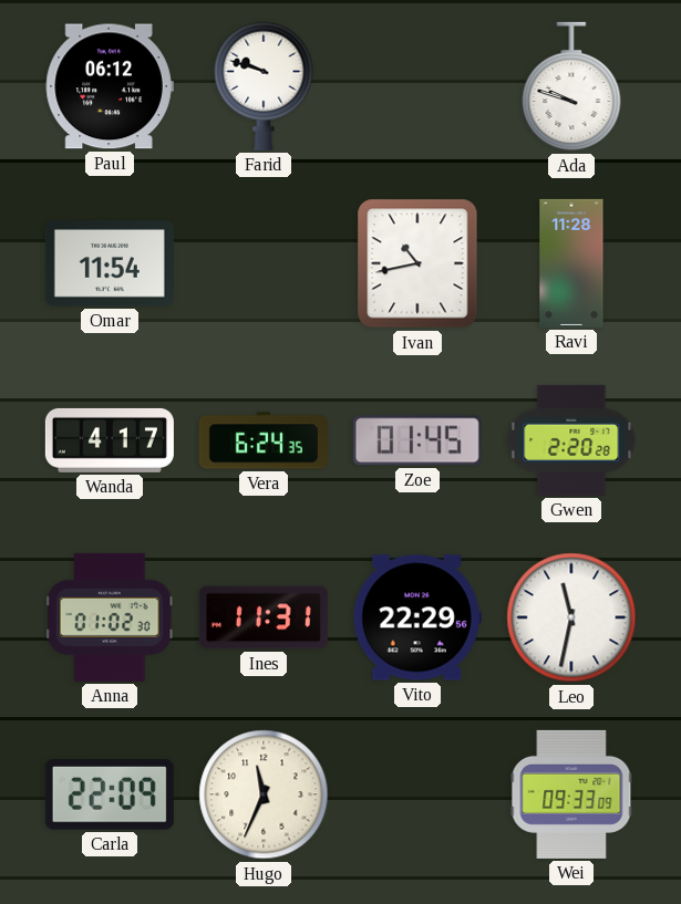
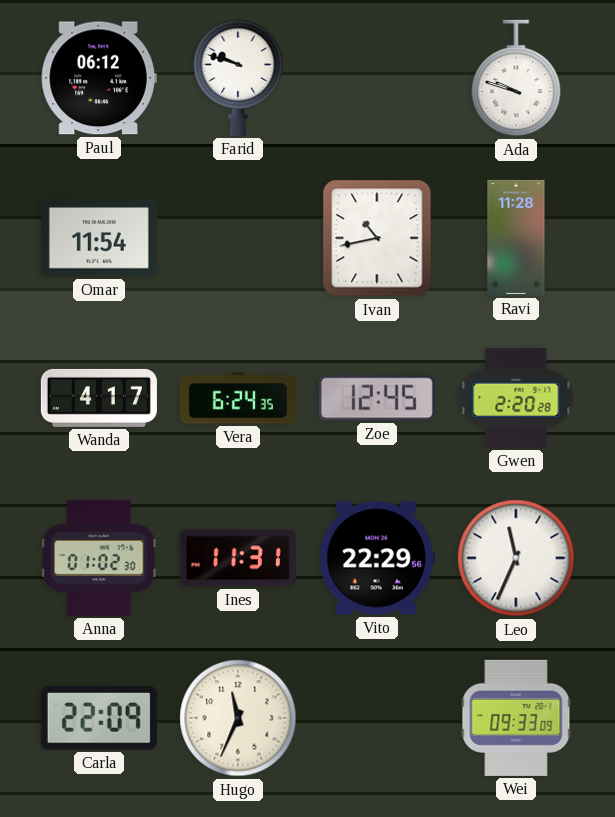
Zoe: 01:45 -> 12:45
Leo: 11:32 -> 11:34
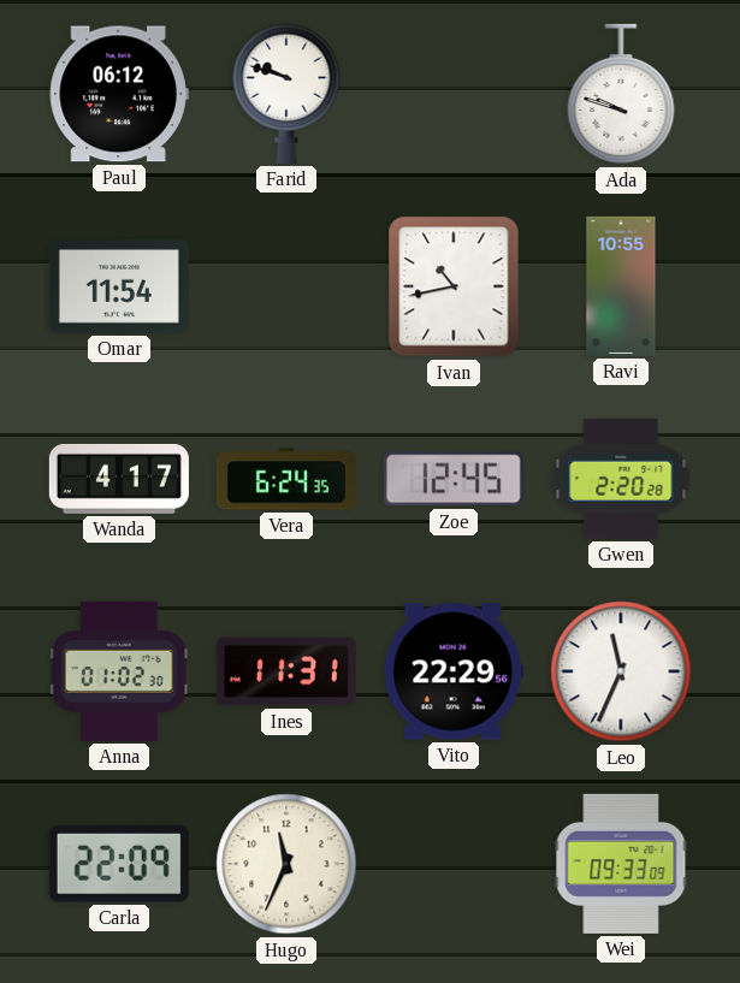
Ravi: 11:28 -> 10:55
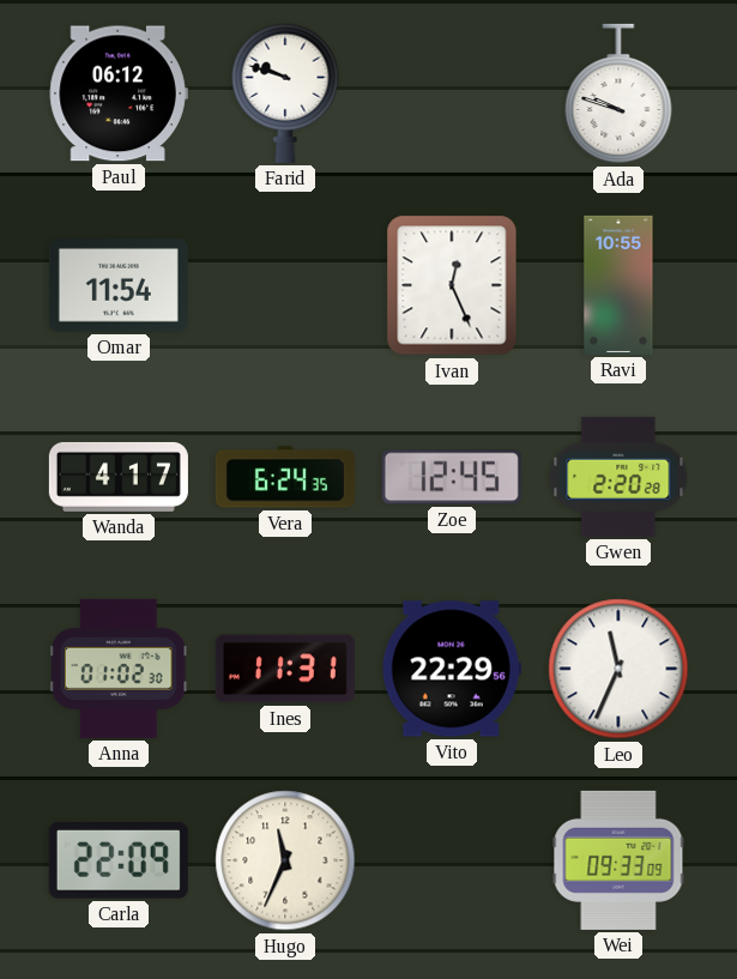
Ivan: 10:43 -> 12:26
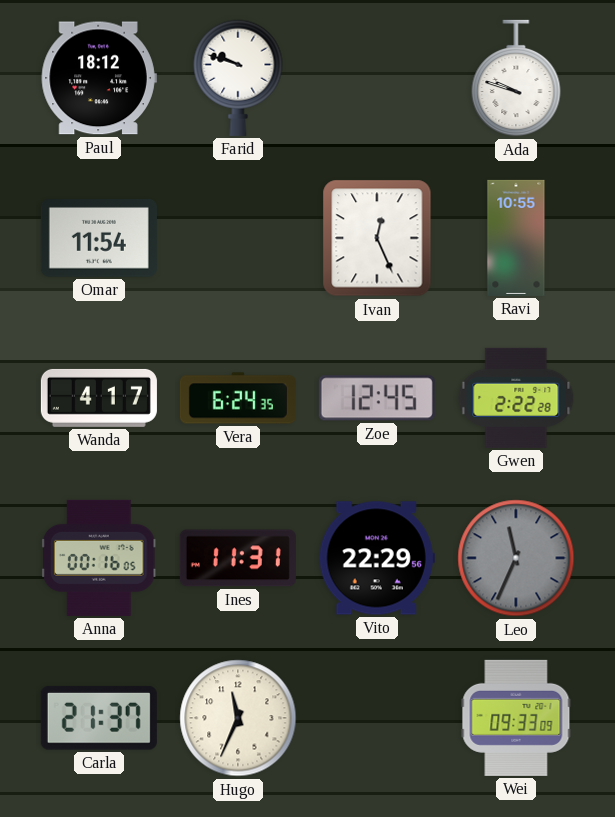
Paul: 06:12 -> 18:12
Gwen: 2:20 -> 2:22
Anna: 01:02 -> 00:16
Leo dial: white -> grey
Carla: 22:09 -> 21:37
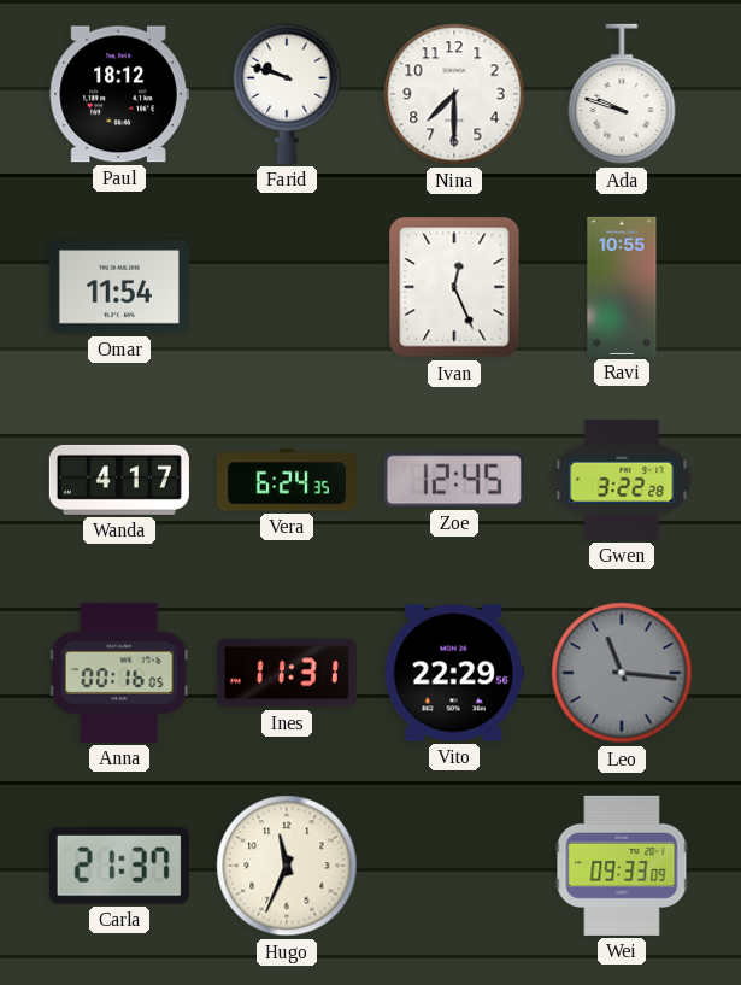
Nina: none -> 7:30
Gwen: 2:22 -> 3:22
Leo: 11:34 -> 11:16
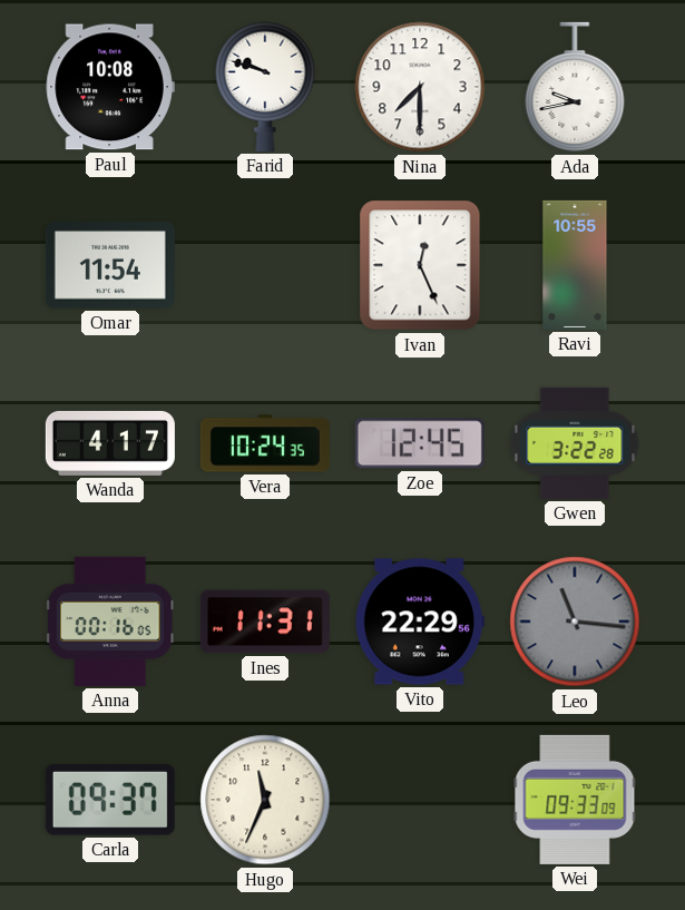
Paul: 18:12 -> 10:08
Ada: 9:48 -> 9:43
Vera: 6:24 -> 10:24
Carla: 21:37 -> 09:37
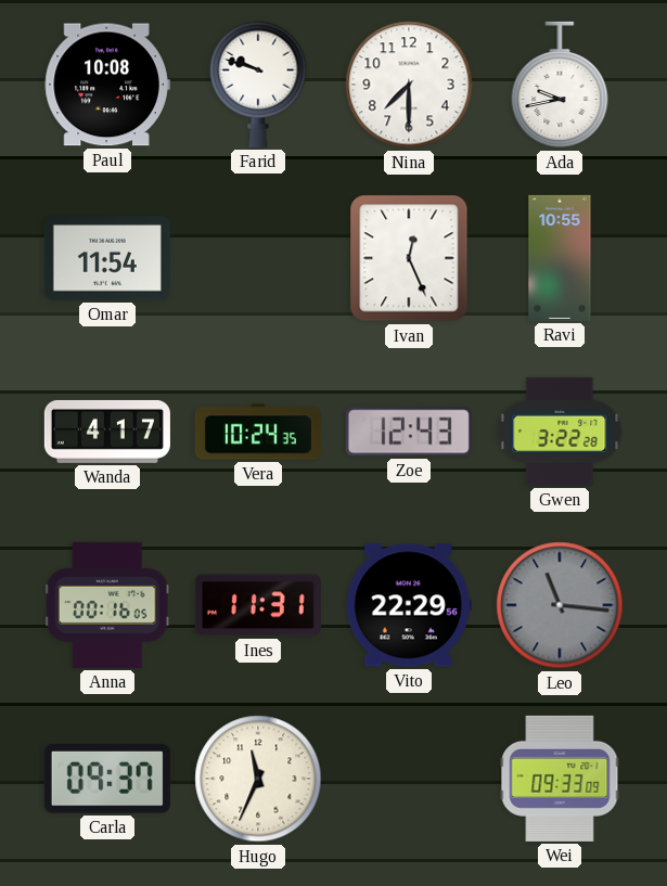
Zoe: 12:45 -> 12:43
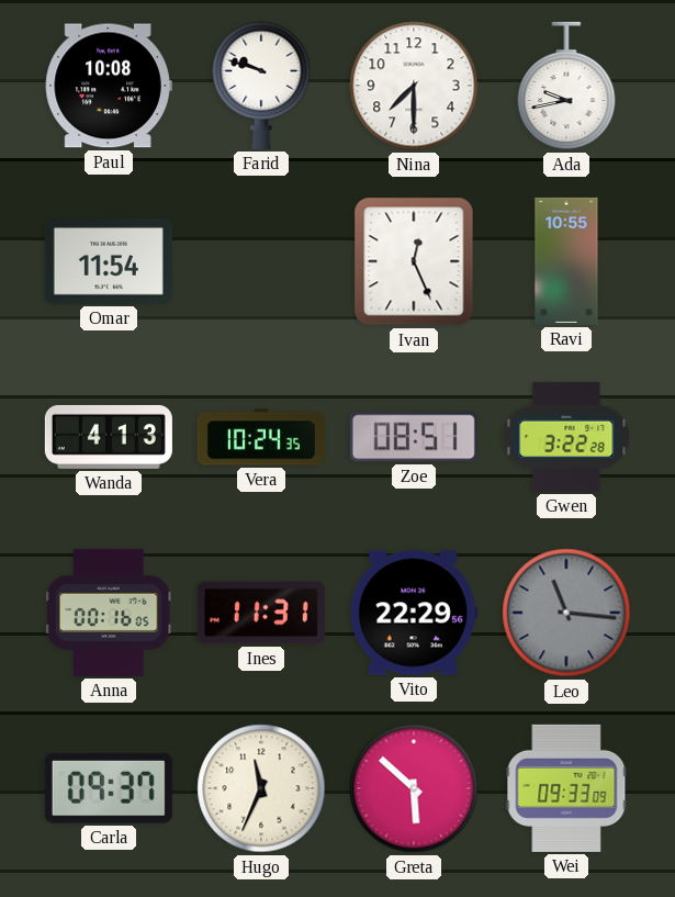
Wanda: 4:17 -> 4:13
Zoe: 12:43 -> 08:51
Greta: none -> 5:52
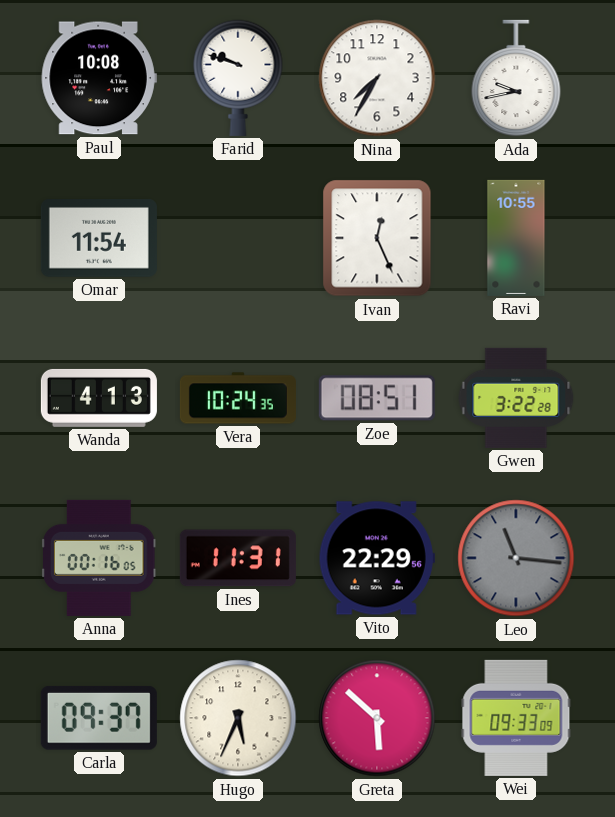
Nina: 7:30 -> 7:35
Hugo: 11:34 -> 5:34
